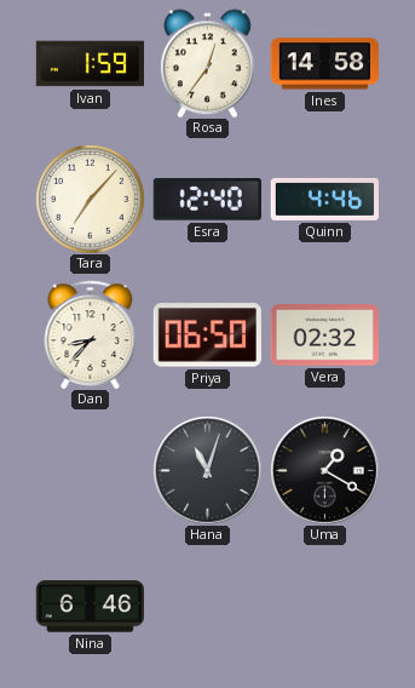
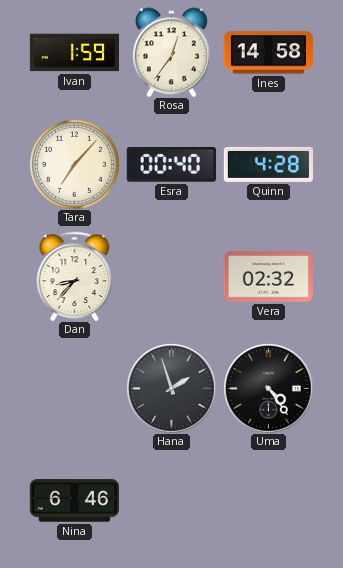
Esra: 12:40 -> 00:40
Quinn: 4:46 -> 4:28
Priya: 06:50 -> none
Hana: 11:03 -> 1:57
Uma: 1:20 -> 4:24
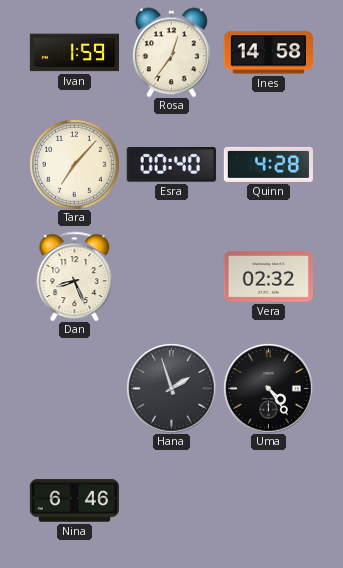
Dan: 8:37 -> 8:26
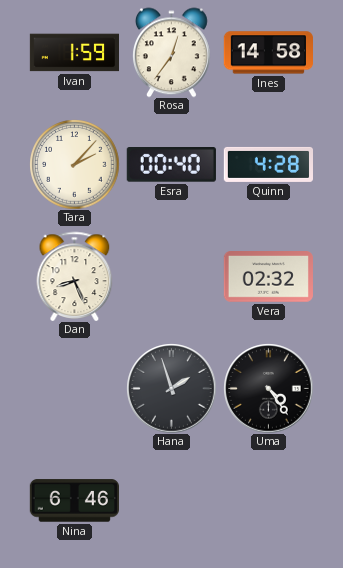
Tara: 7:07 -> 2:07
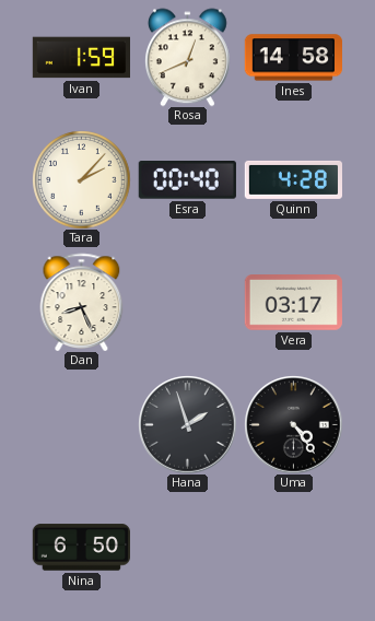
Rosa: 12:36 -> 12:41
Vera: 02:32 -> 03:17
Nina: 6:46 -> 6:50
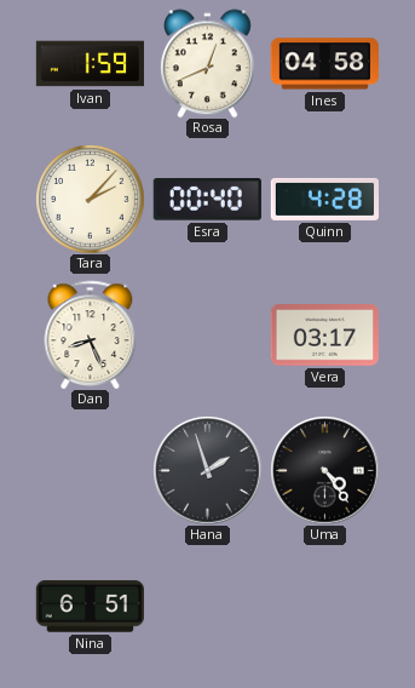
Ines: 14:58 -> 04:58
Nina: 6:50 -> 6:51
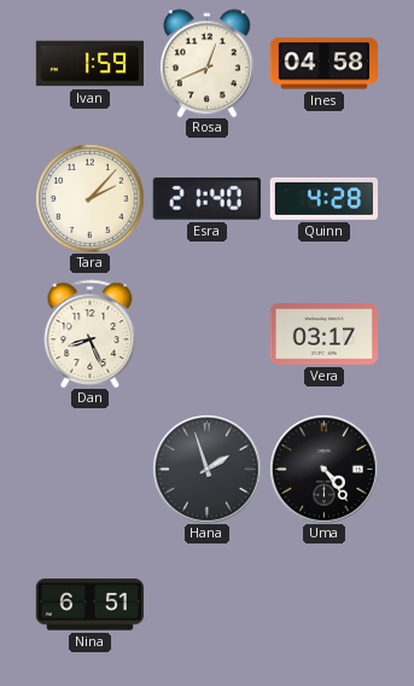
Esra: 00:40 -> 21:40
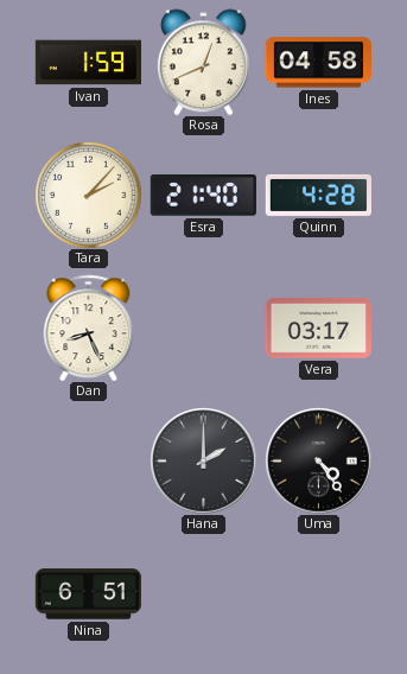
Hana: 1:57 -> 2:00
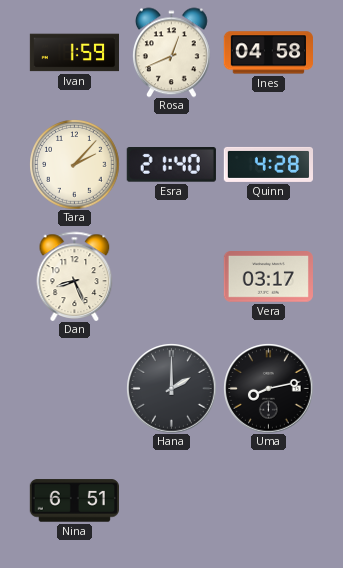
Uma: 4:24 -> 8:13
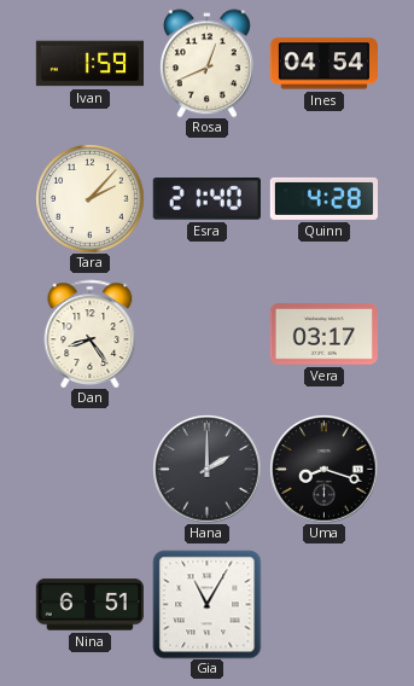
Ines: 04:58 -> 04:54
Dan: 8:26 -> 8:24
Uma: 8:13 -> 8:18
Gia: none -> 11:05
